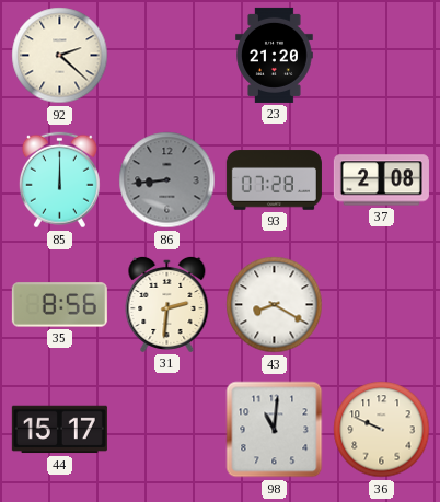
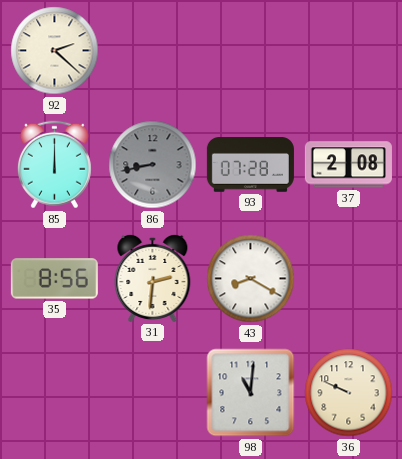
23: 21:20 -> none
86: 8:44 -> 8:43
44: 15:17 -> none
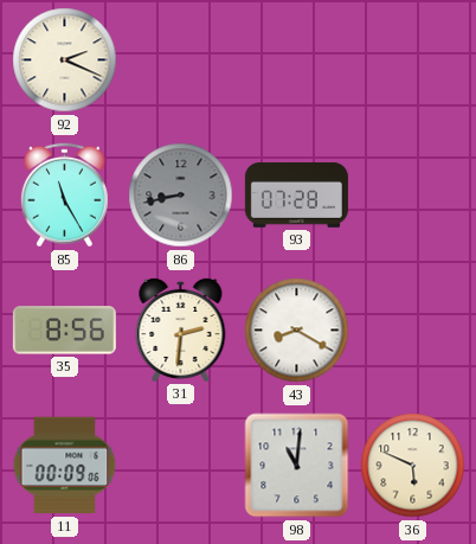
92: 2:22 -> 2:19
85: 12:00 -> 11:25
37: 2:08 -> none
11: none -> 00:09
36: 9:49 -> 5:49
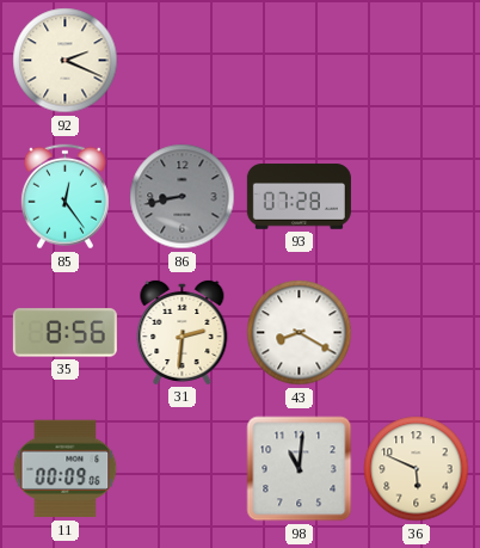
85: 11:25 -> 12:24
